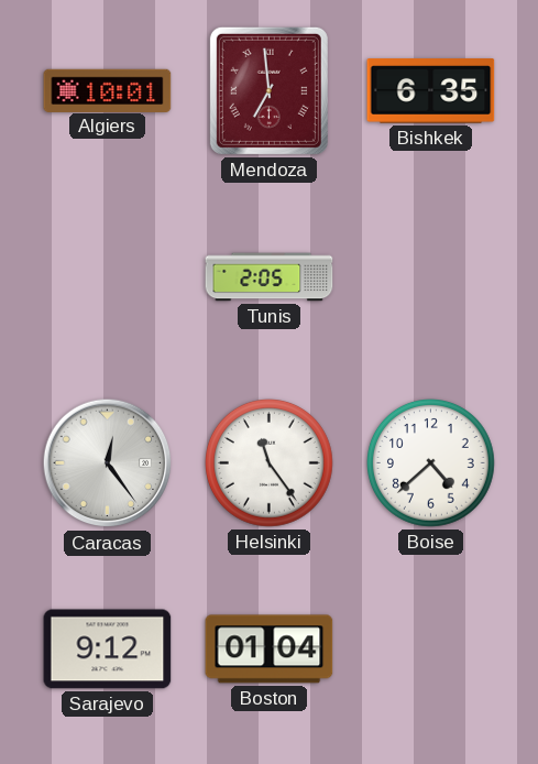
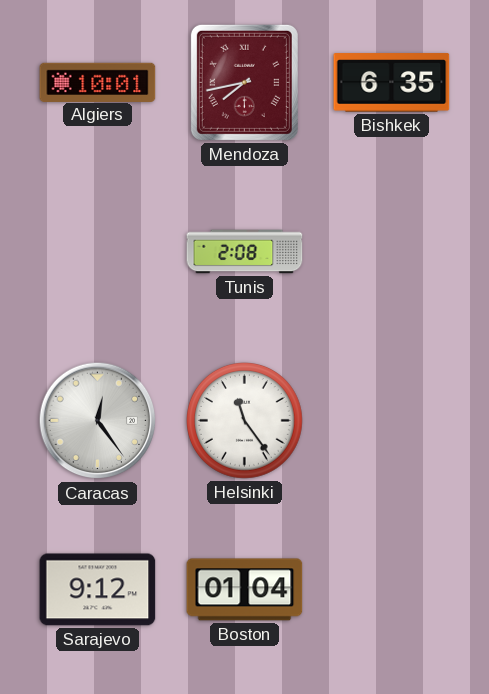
Mendoza: 6:59 -> 7:43
Tunis: 2:05 -> 2:08
Boise: 4:38 -> none
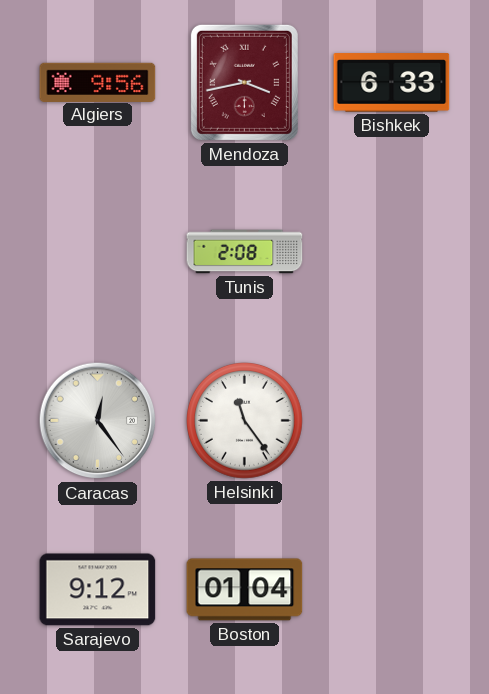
Algiers: 10:01 -> 9:56
Mendoza: 7:43 -> 3:43
Bishkek: 6:35 -> 6:33
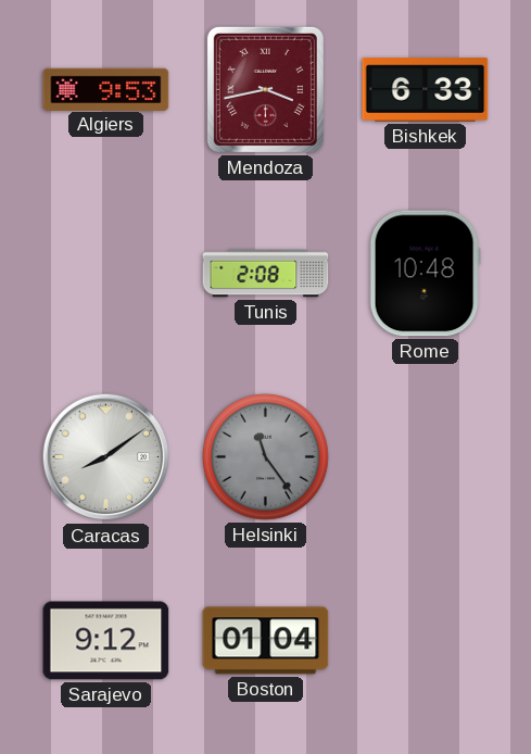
Algiers: 9:56 -> 9:53
Rome: none -> 10:48
Caracas: 12:24 -> 8:09
Helsinki dial: white -> grey
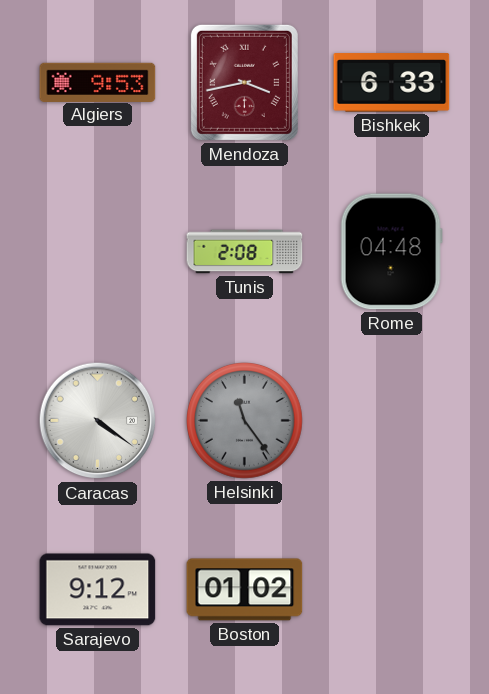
Rome: 10:48 -> 04:48
Caracas: 8:09 -> 4:21
Boston: 01:04 -> 01:02
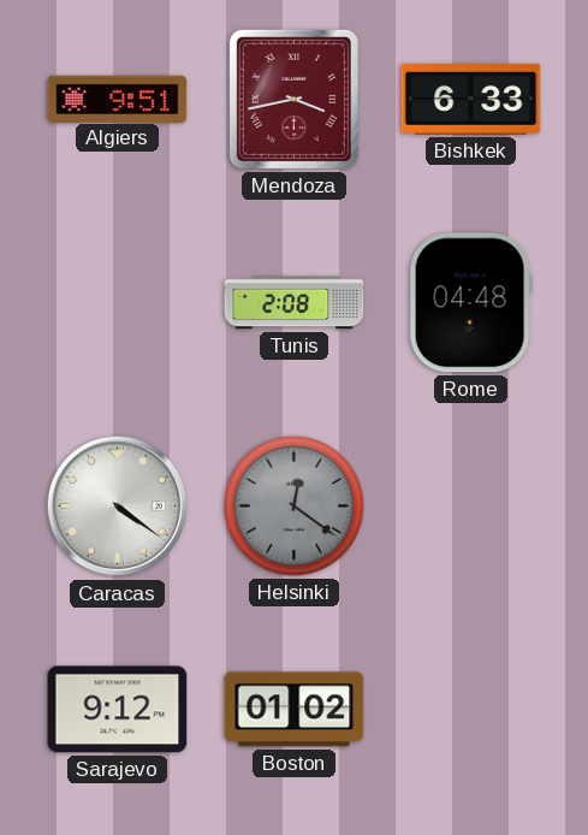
Algiers: 9:53 -> 9:51
Helsinki: 11:24 -> 12:21
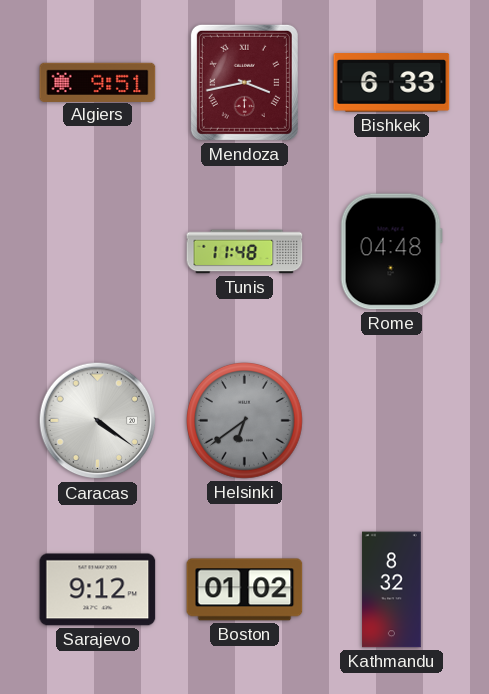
Tunis: 2:08 -> 11:48
Helsinki: 12:21 -> 6:39
Kathmandu: none -> 8:32
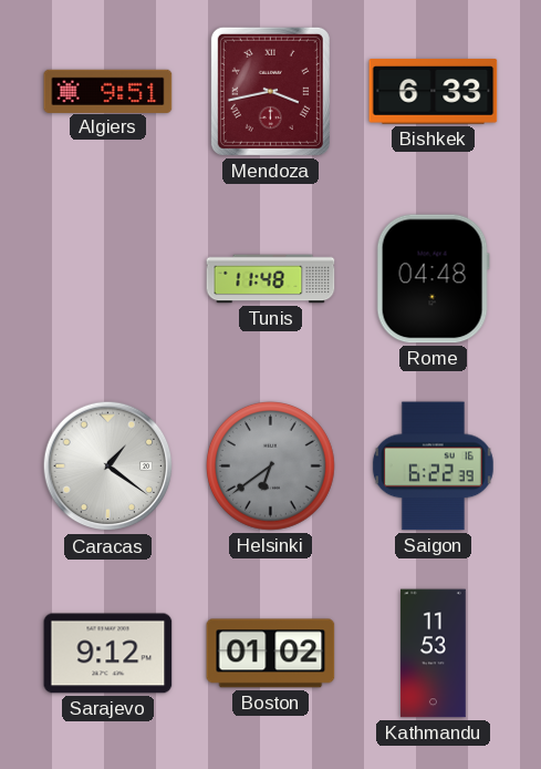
Caracas: 4:21 -> 1:21
Saigon: none -> 6:22
Kathmandu: 8:32 -> 11:53
